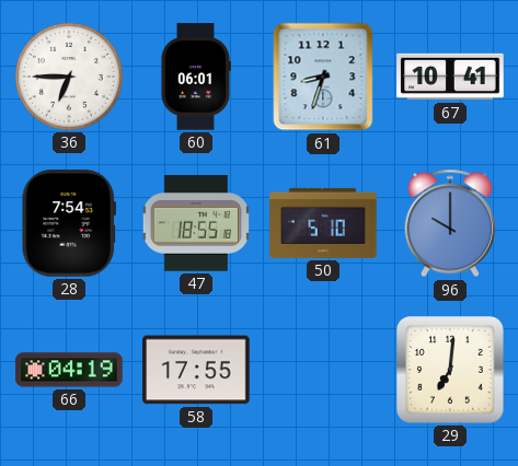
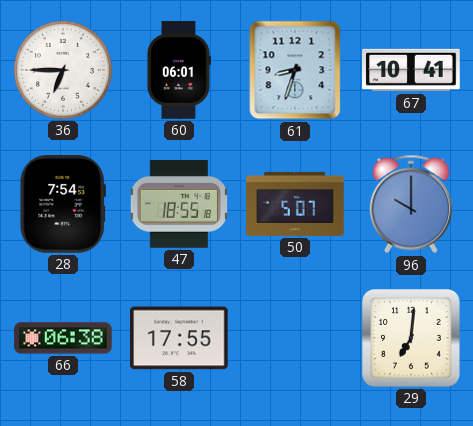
50: 5:10 -> 5:07
66: 04:19 -> 06:38
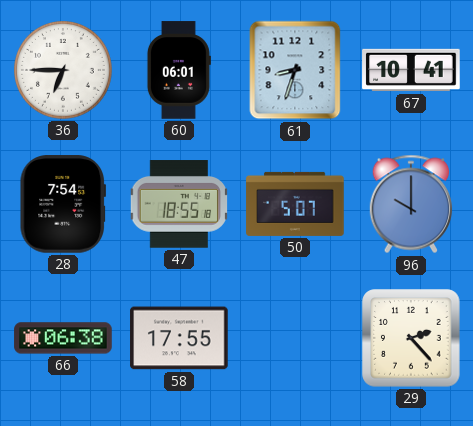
29: 7:01 -> 2:23
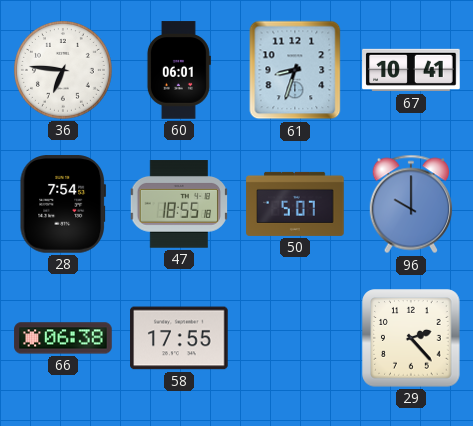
36: 6:45 -> 6:46
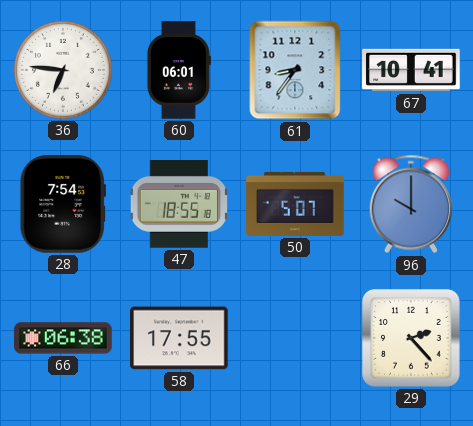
61: 8:33 -> 8:36
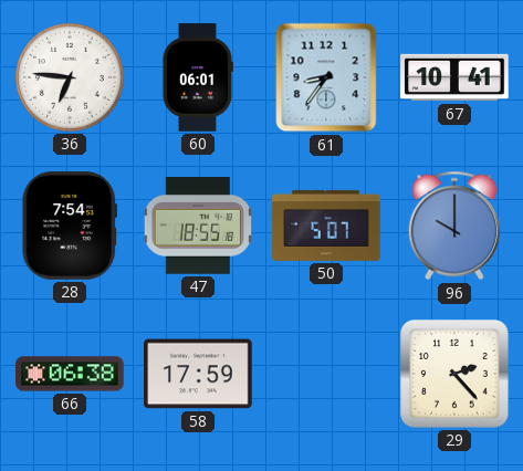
58: 17:55 -> 17:59
